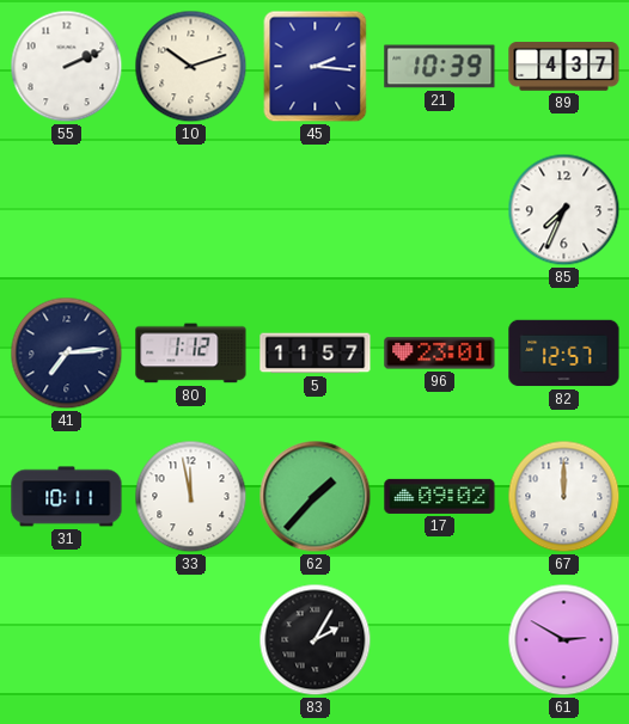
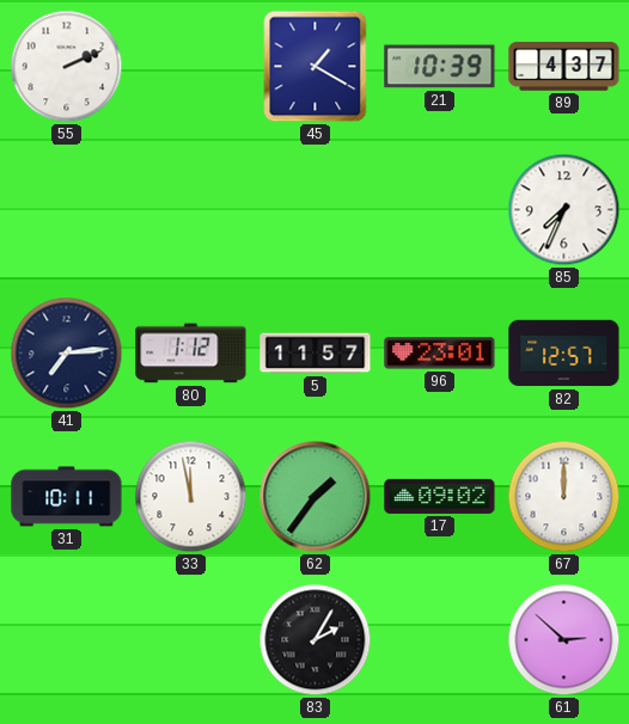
10: 10:12 -> none
45: 2:16 -> 1:20
62: 1:37 -> 1:36
61: 2:50 -> 2:52
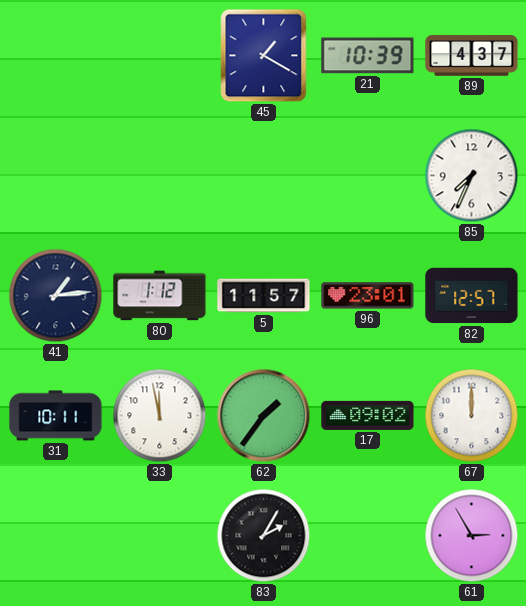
55: 2:11 -> none
41: 7:14 -> 1:14
61: 2:52 -> 2:55
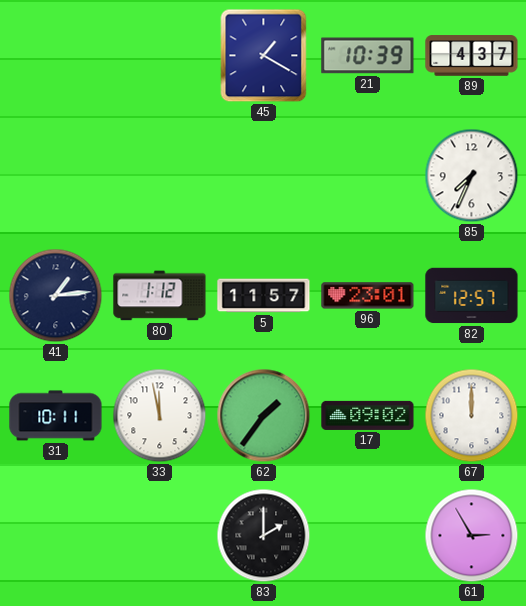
83: 2:05 -> 2:00
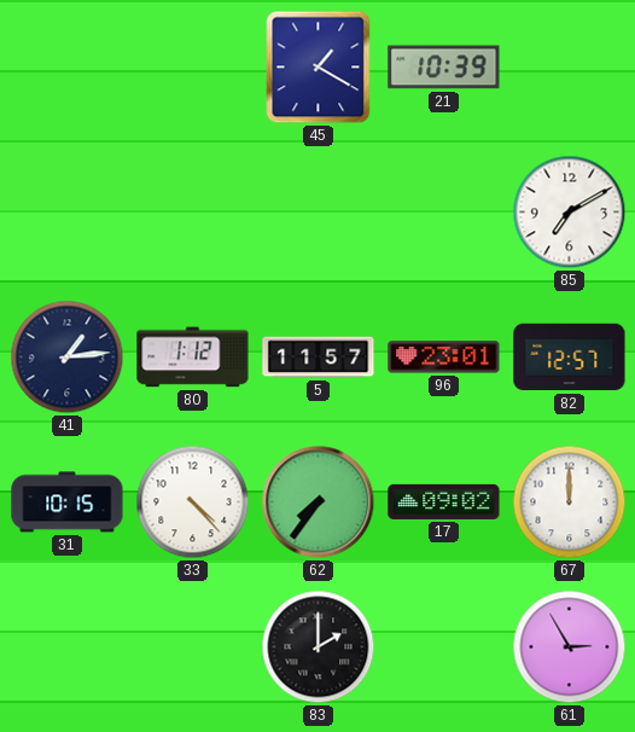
89: 4:37 -> none
85: 7:34 -> 7:10
31: 10:11 -> 10:15
33: 11:58 -> 4:23
62: 1:36 -> 7:36
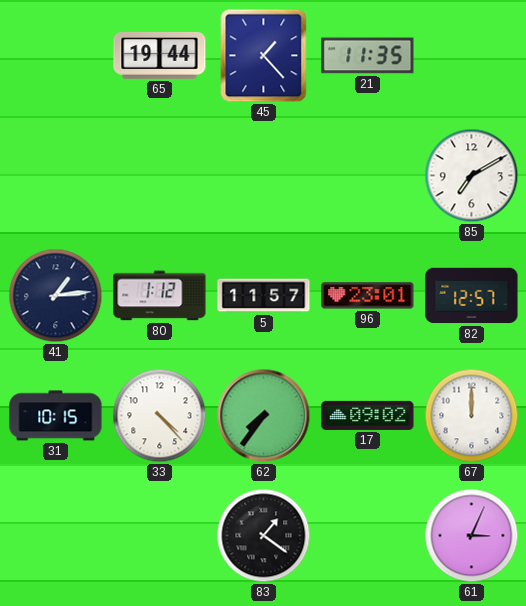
65: none -> 19:44
45: 1:20 -> 1:23
21: 10:39 -> 11:35
83: 2:00 -> 1:21
61: 2:55 -> 3:04
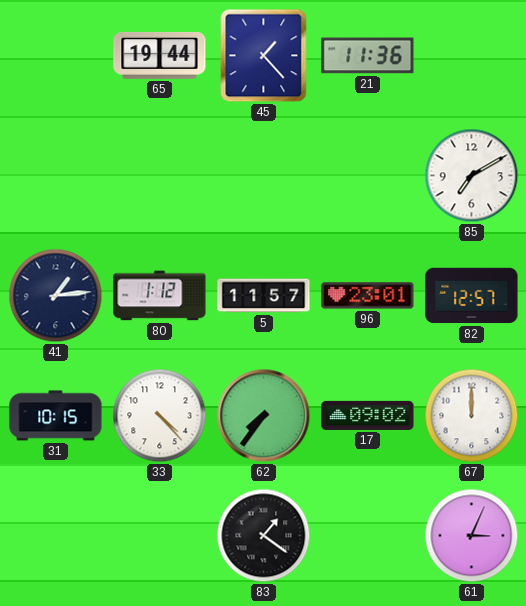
21: 11:35 -> 11:36
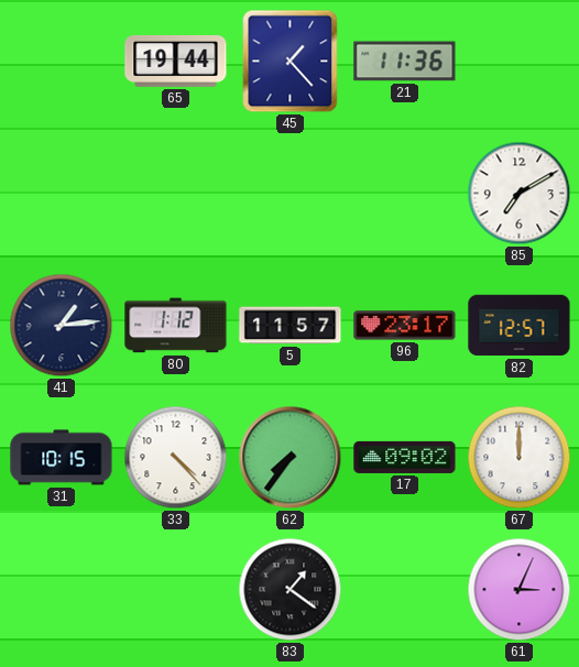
96: 23:01 -> 23:17
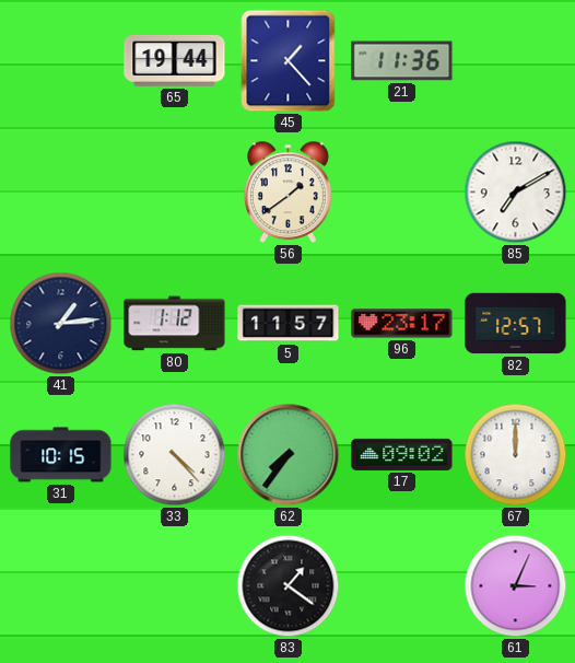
56: none -> 1:39
